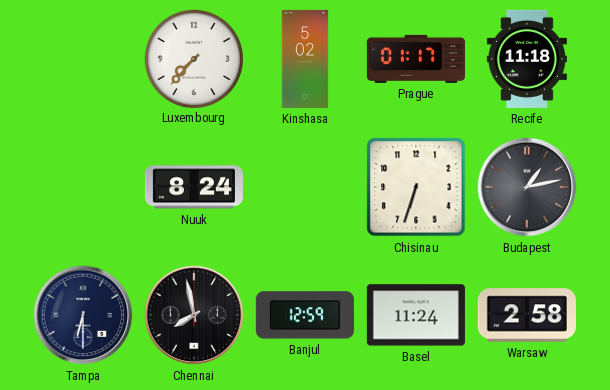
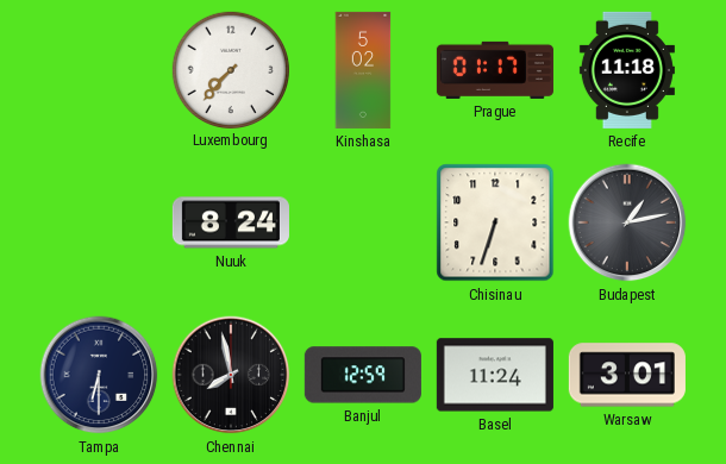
Warsaw: 2:58 -> 3:01
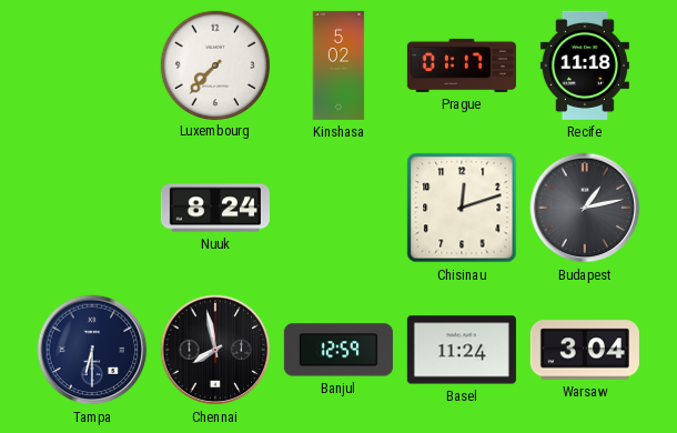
Chisinau: 6:33 -> 12:12
Warsaw: 3:01 -> 3:04
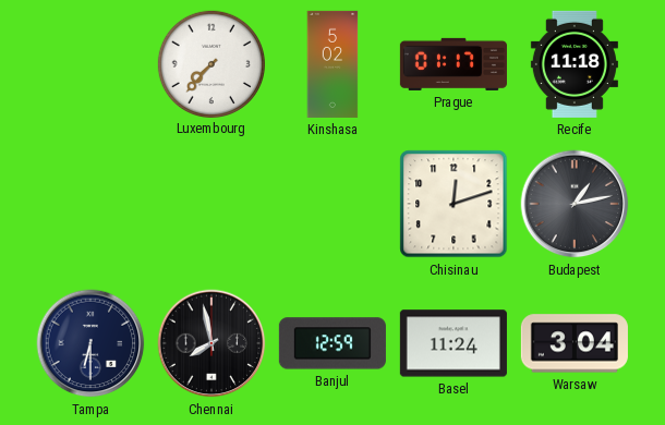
Nuuk: 8:24 -> none
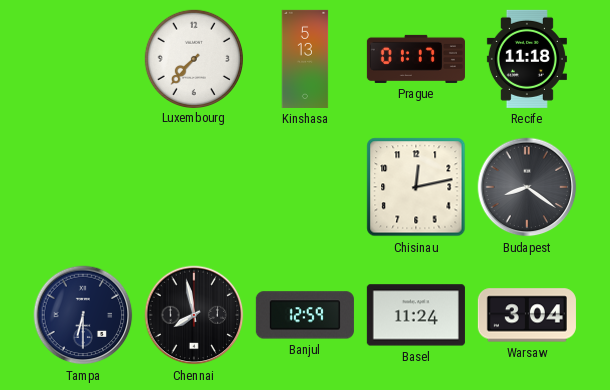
Kinshasa: 5:02 -> 5:13
Chisinau: 12:12 -> 12:13
Budapest: 1:13 -> 8:21
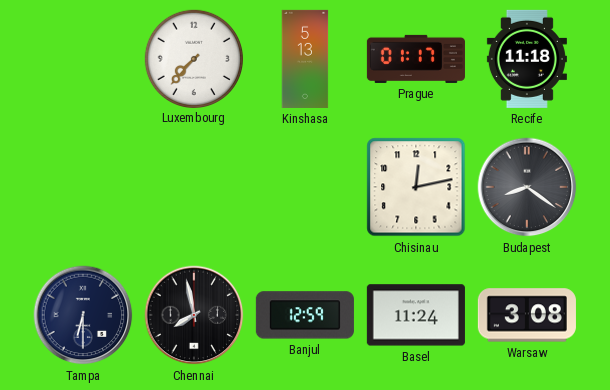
Warsaw: 3:04 -> 3:08
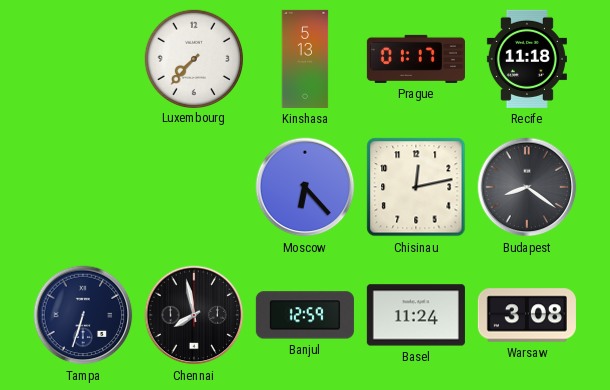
Moscow: none -> 6:23
Tampa: 6:30 -> 6:33
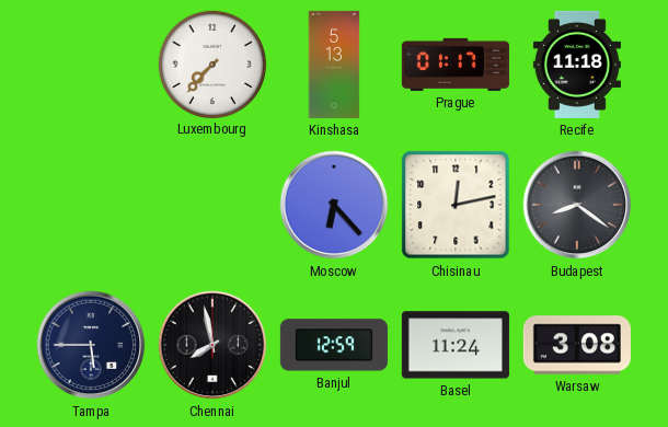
Tampa: 6:33 -> 5:45
